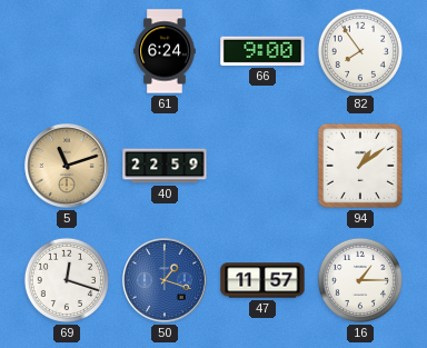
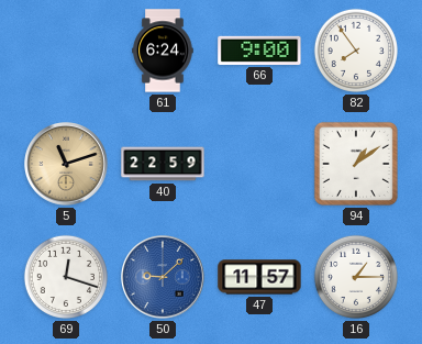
50: 1:18 -> 9:08
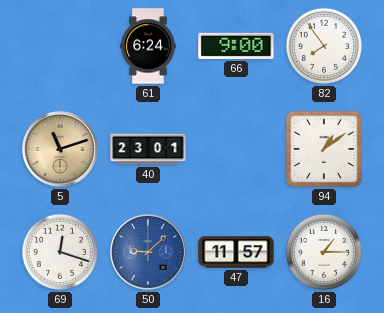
40: 22:59 -> 23:01
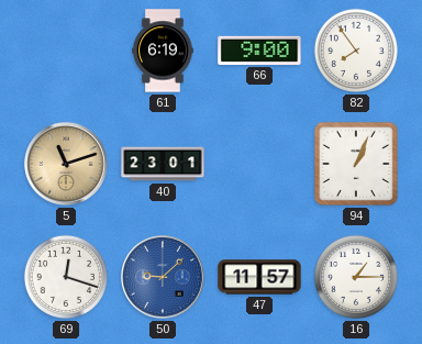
61: 6:24 -> 6:19
94: 1:09 -> 1:04
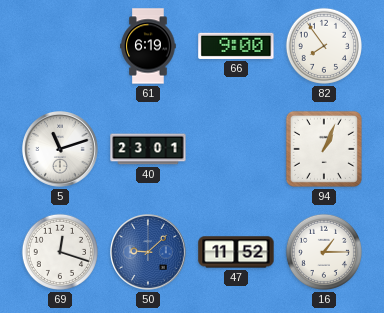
5 dial: champagne -> white
47: 11:57 -> 11:52
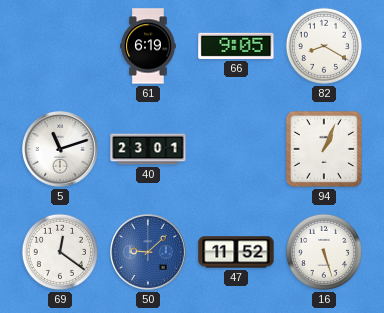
66: 9:00 -> 9:05
82: 7:54 -> 8:20
69: 12:18 -> 12:21
16: 1:15 -> 5:27
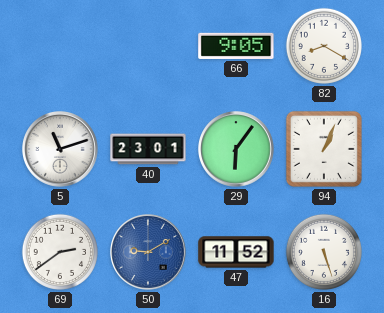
61: 6:19 -> none
29: none -> 6:06
69: 12:21 -> 2:39
50: 9:08 -> 9:10
